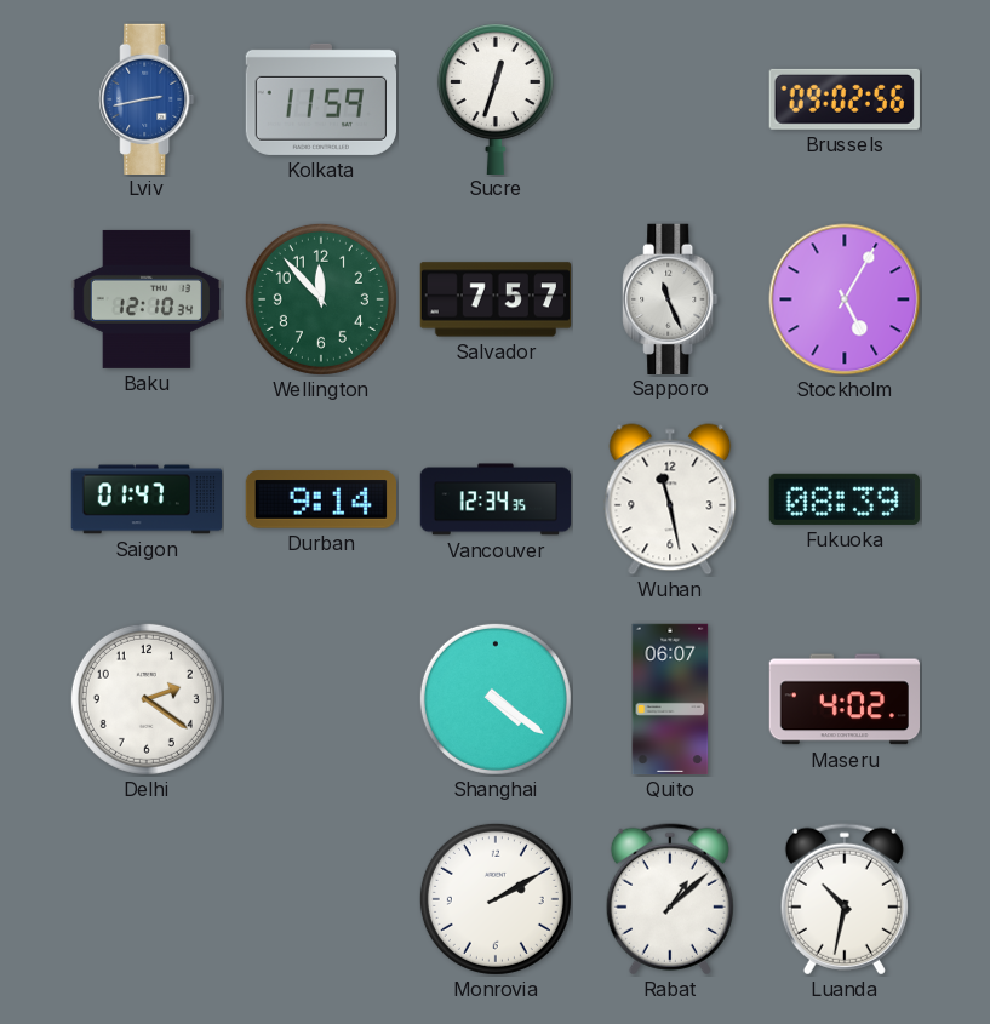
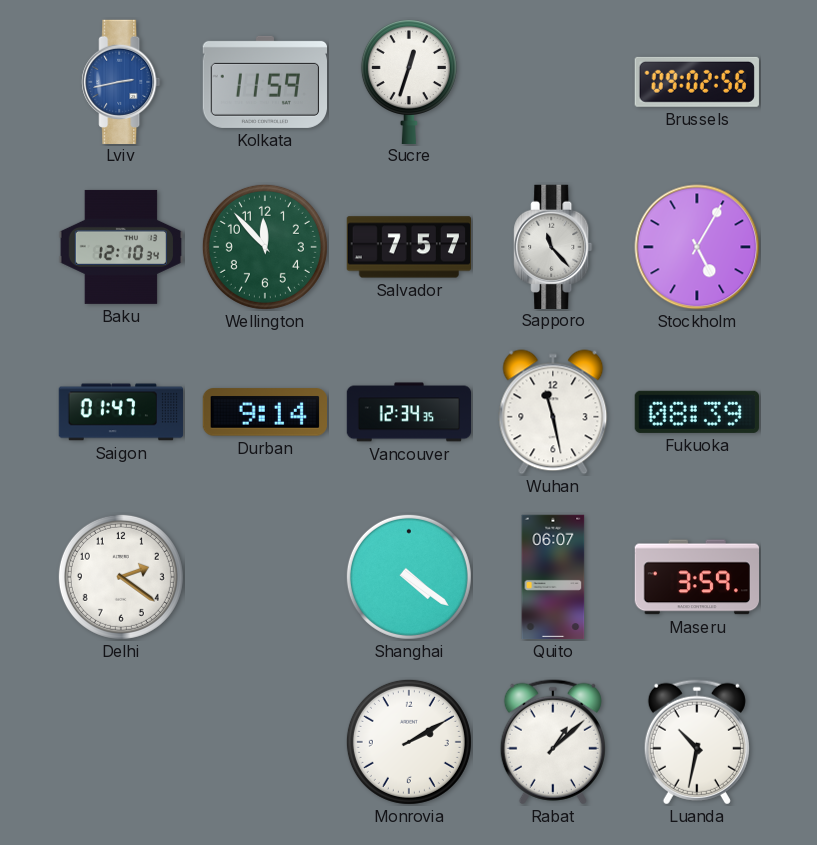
Sapporo: 11:26 -> 11:23
Maseru: 4:02 -> 3:59
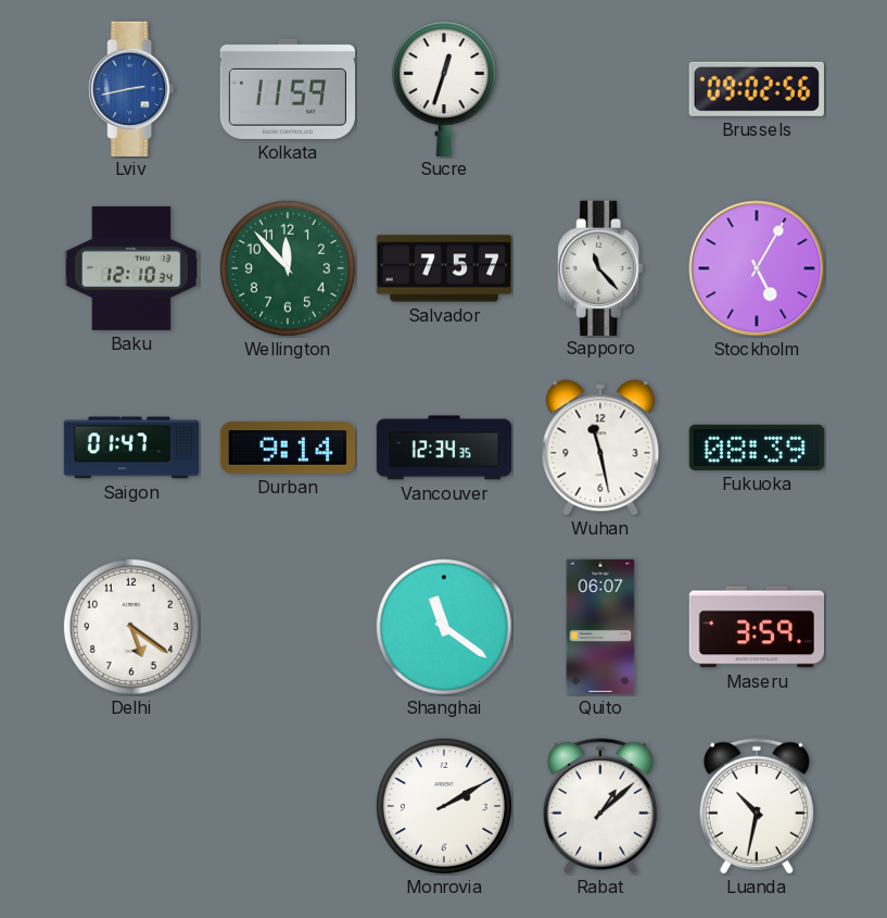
Delhi: 2:21 -> 5:21
Shanghai: 4:21 -> 11:21
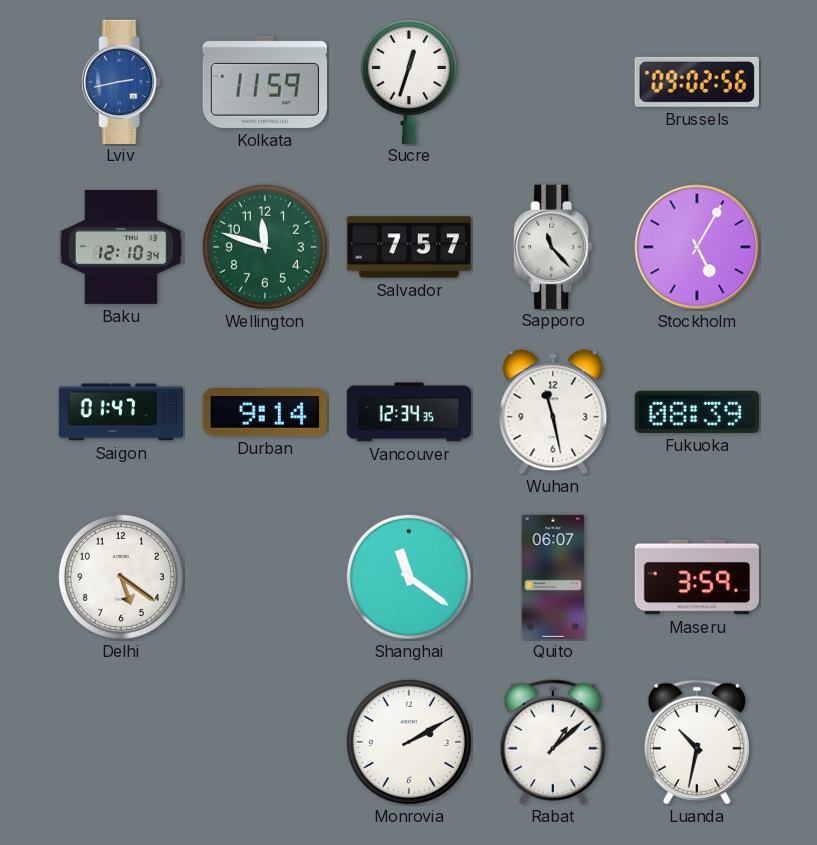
Wellington: 11:53 -> 11:48
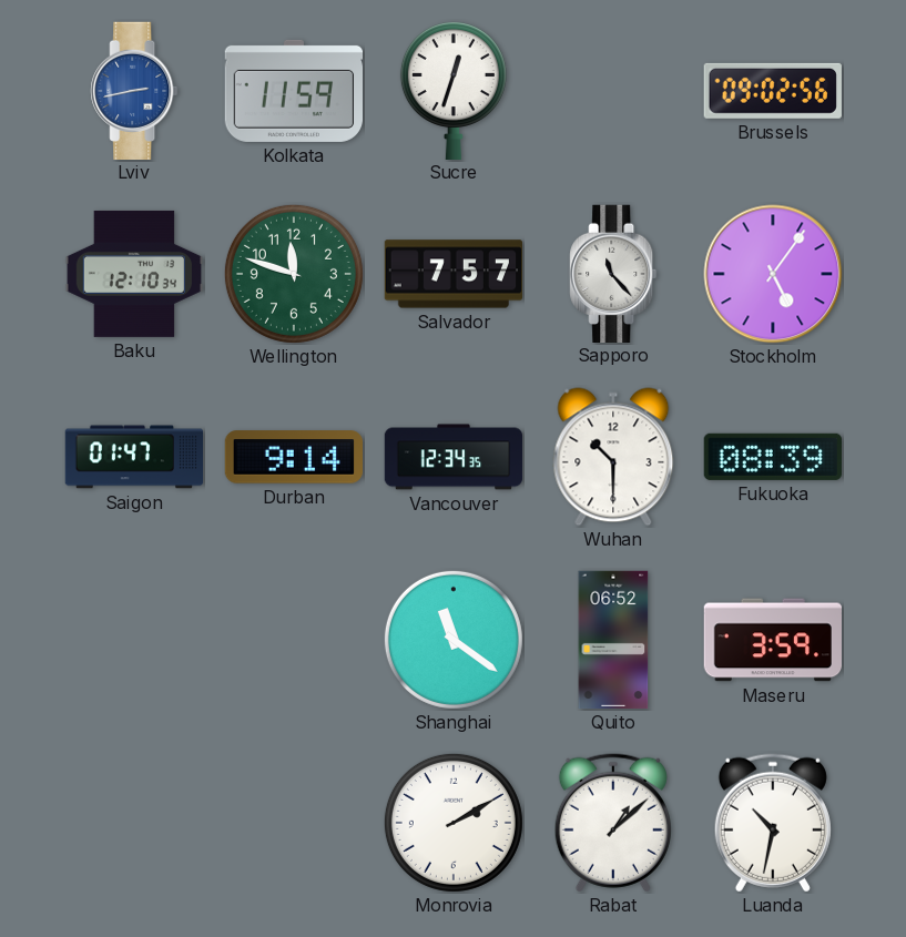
Stockholm: 5:05 -> 5:06
Wuhan: 11:28 -> 10:30
Delhi: 5:21 -> none
Quito: 06:07 -> 06:52
